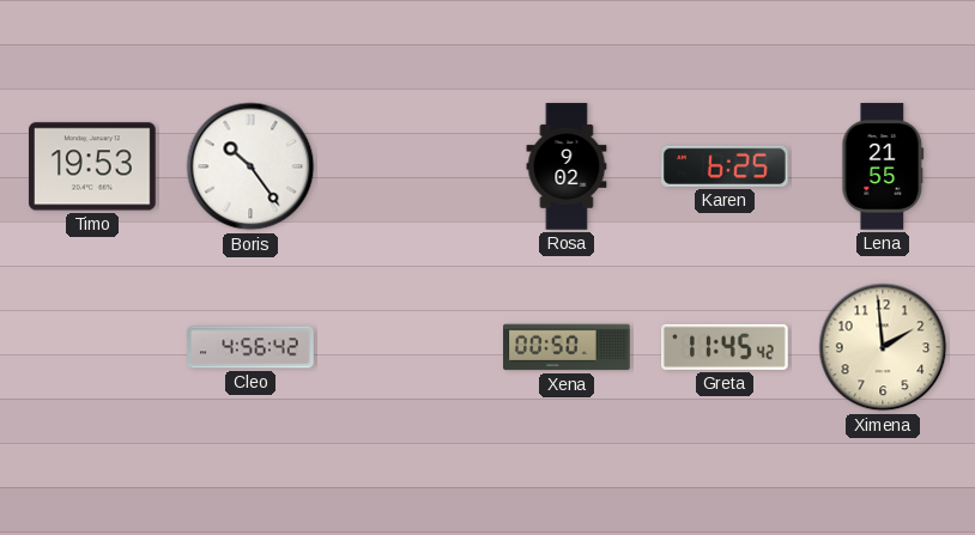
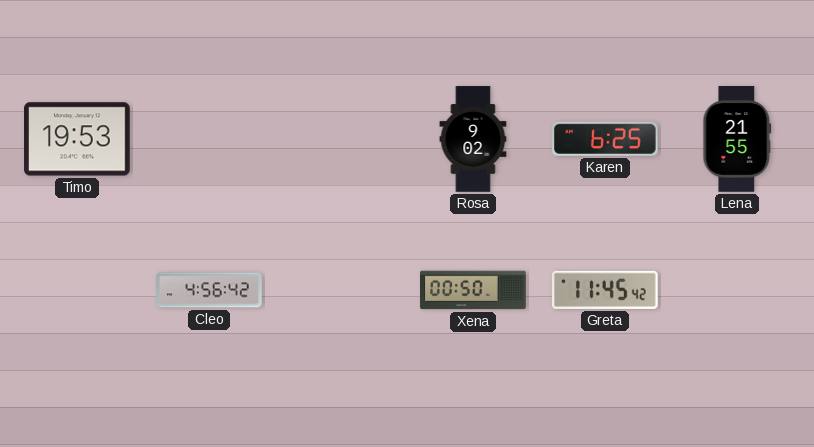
Boris: 10:24 -> none
Ximena: 1:59 -> none
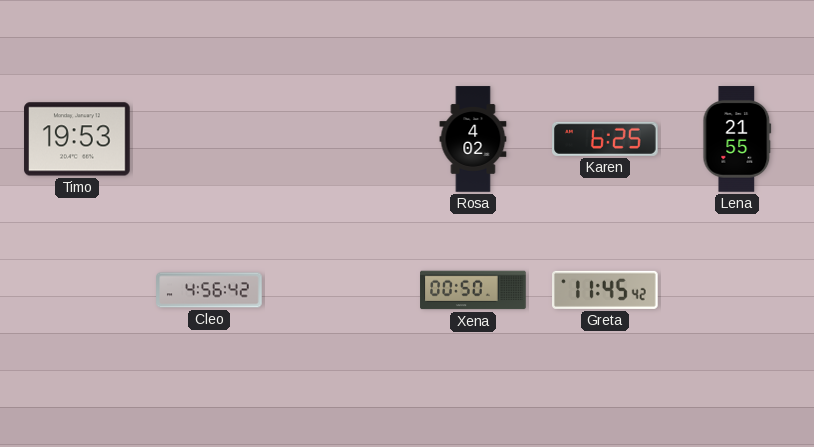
Rosa: 9:02 -> 4:02
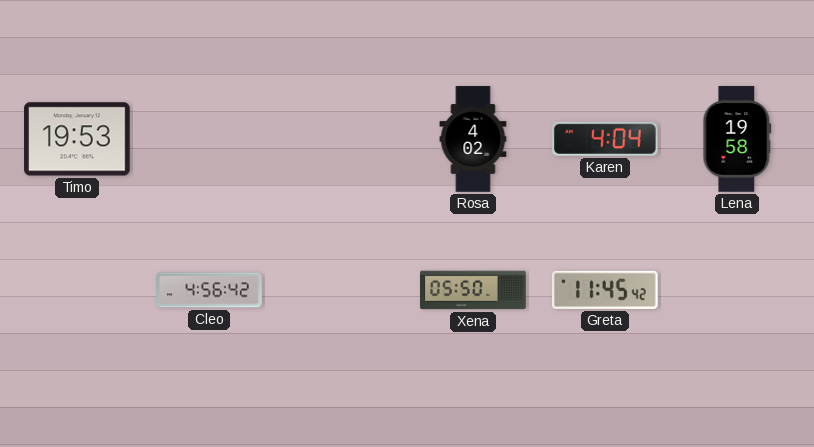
Karen: 6:25 -> 4:04
Lena: 21:55 -> 19:58
Xena: 00:50 -> 05:50
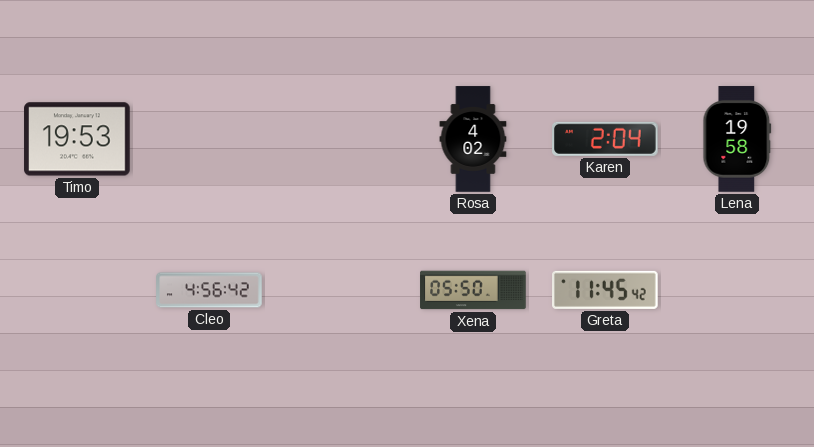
Karen: 4:04 -> 2:04
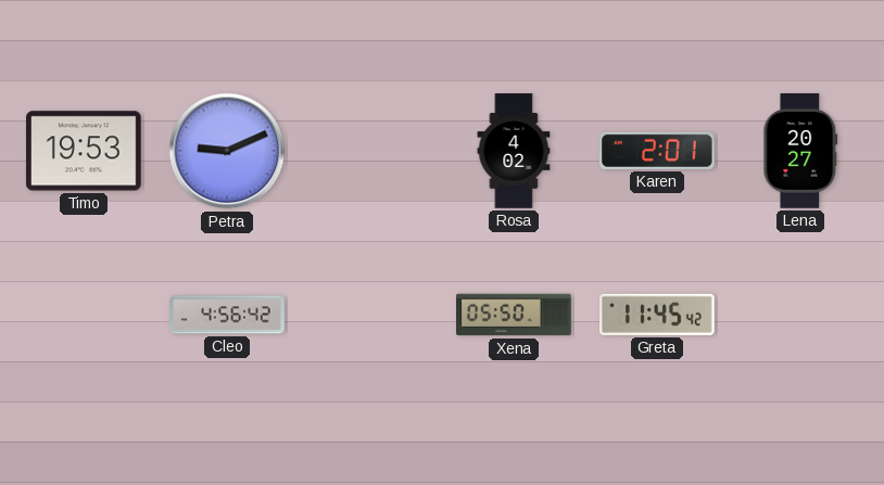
Petra: none -> 9:11
Karen: 2:04 -> 2:01
Lena: 19:58 -> 20:27
